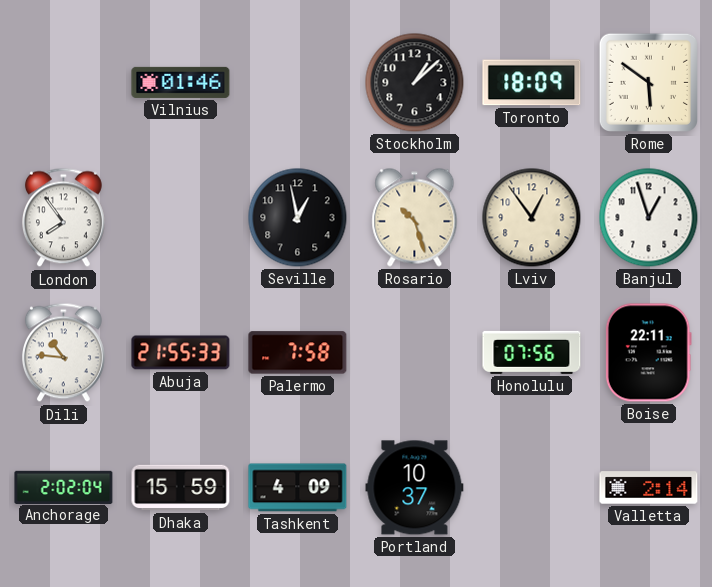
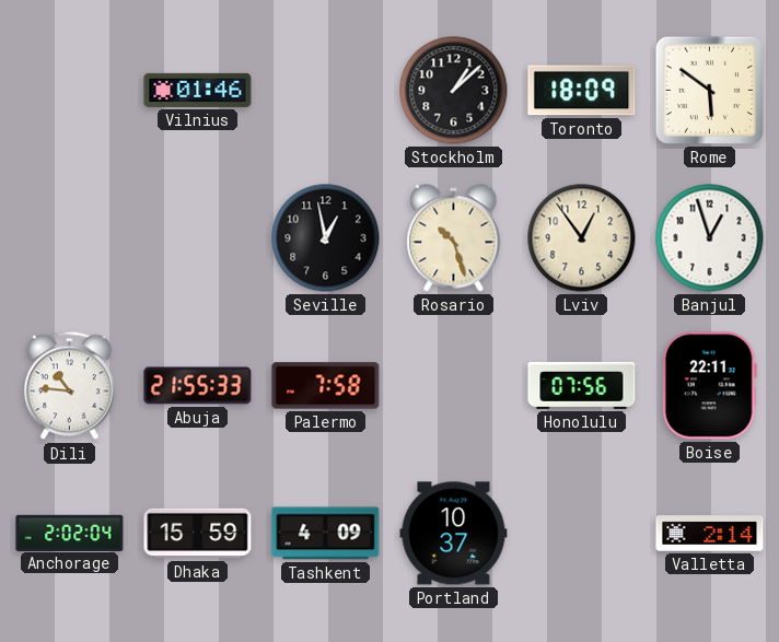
London: 7:54 -> none
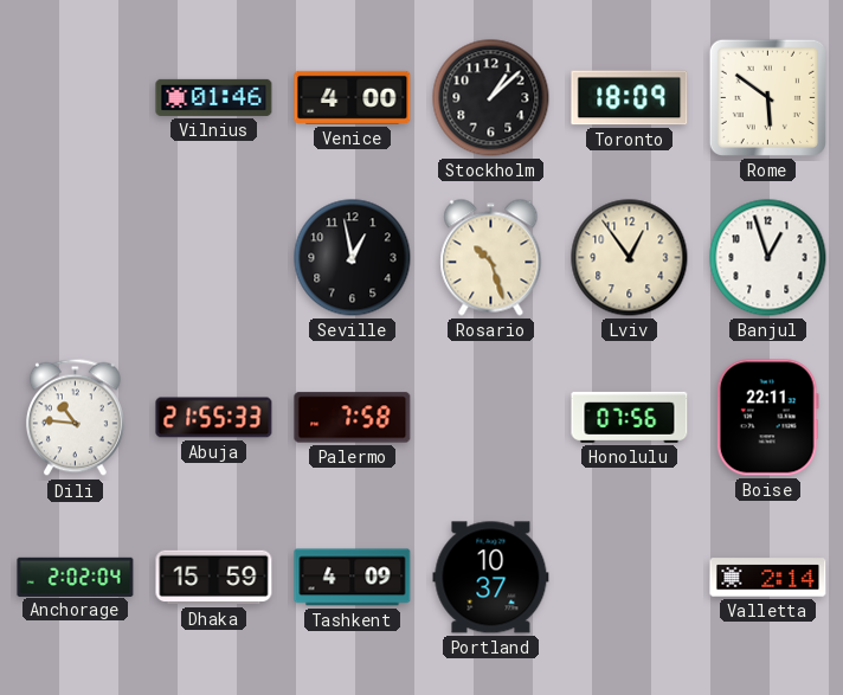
Venice: none -> 4:00
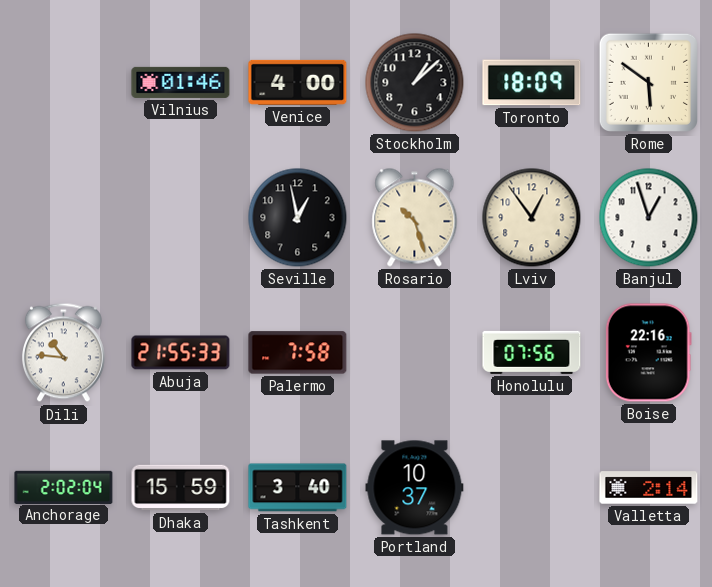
Boise: 22:11 -> 22:16
Tashkent: 4:09 -> 3:40
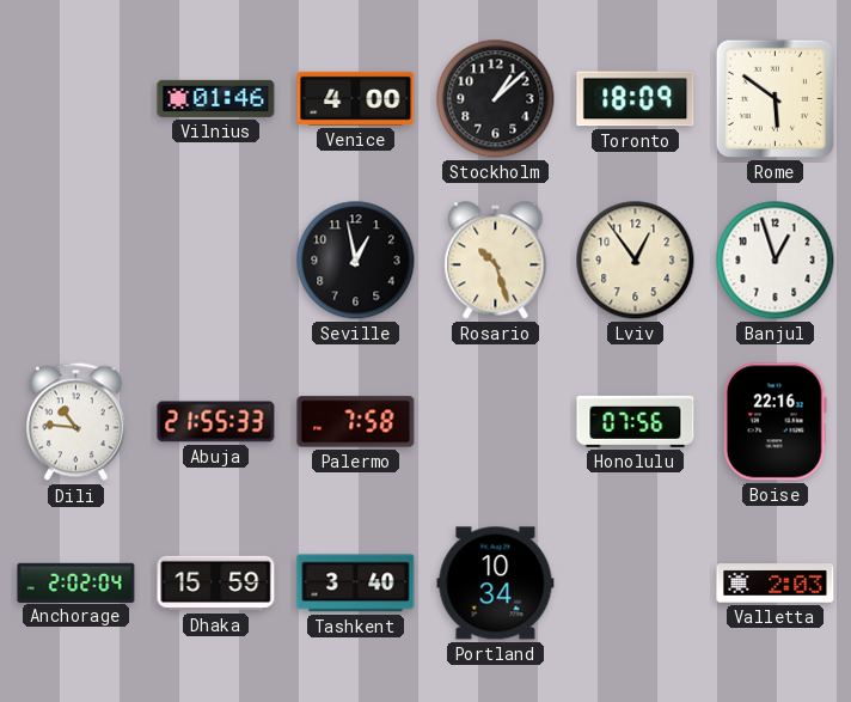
Portland: 10:37 -> 10:34
Valletta: 2:14 -> 2:03
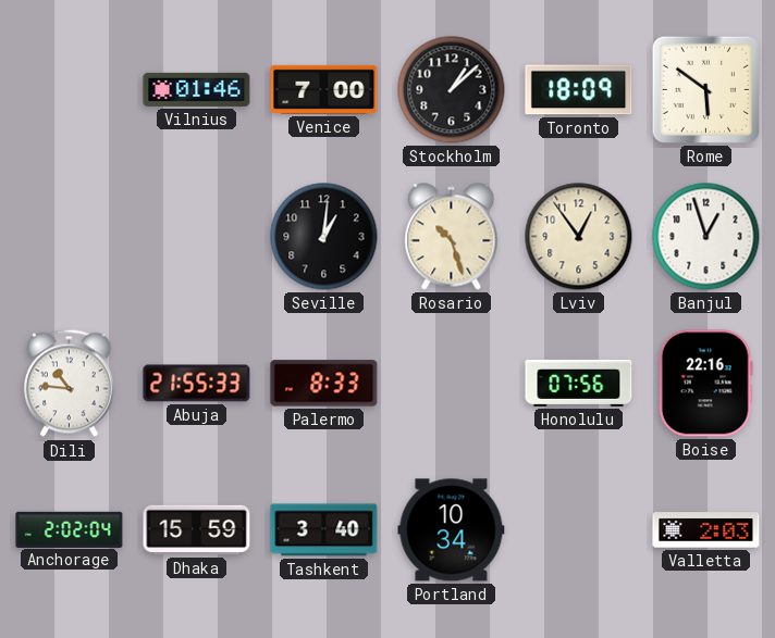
Venice: 4:00 -> 7:00
Seville: 12:58 -> 1:01
Palermo: 7:58 -> 8:33
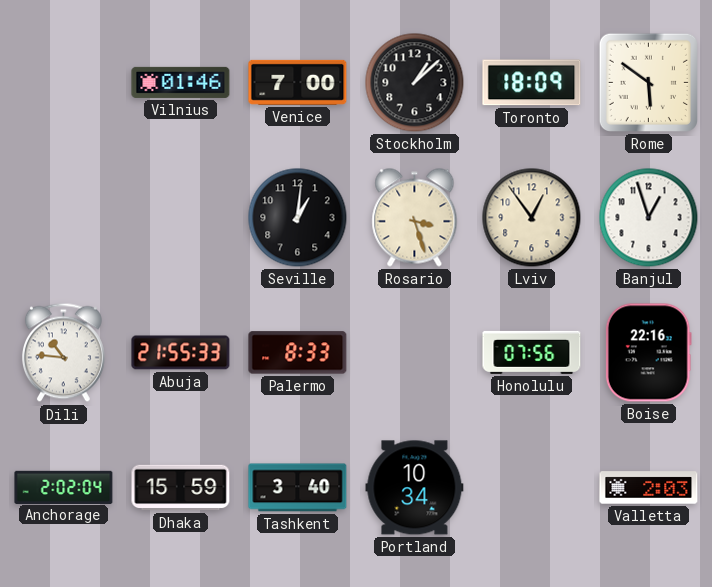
Rosario: 10:27 -> 3:27
